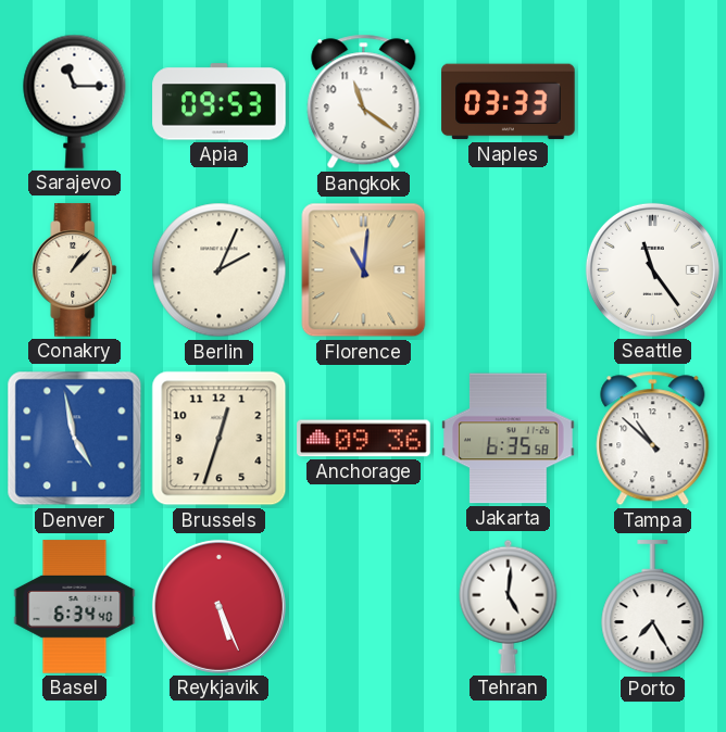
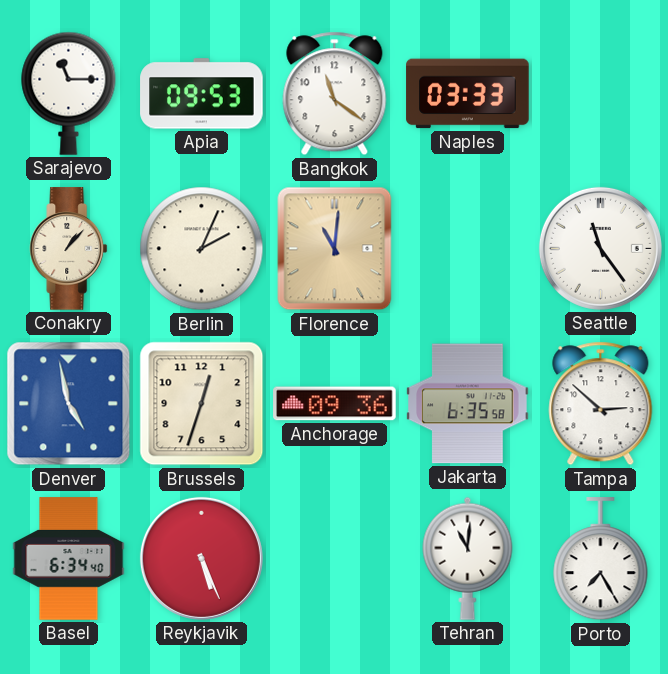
Tampa: 10:52 -> 2:52
Tehran: 5:01 -> 11:01
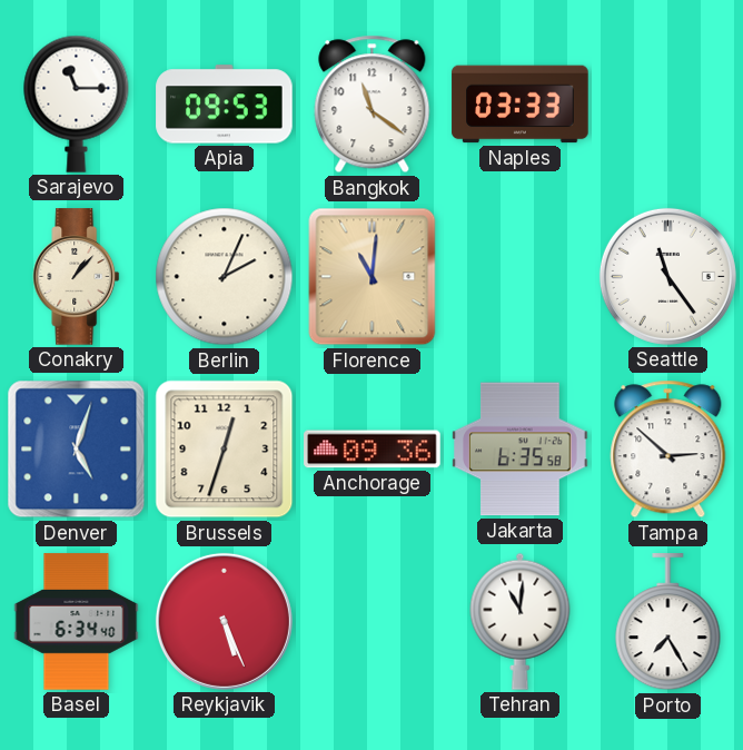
Denver: 4:58 -> 5:03
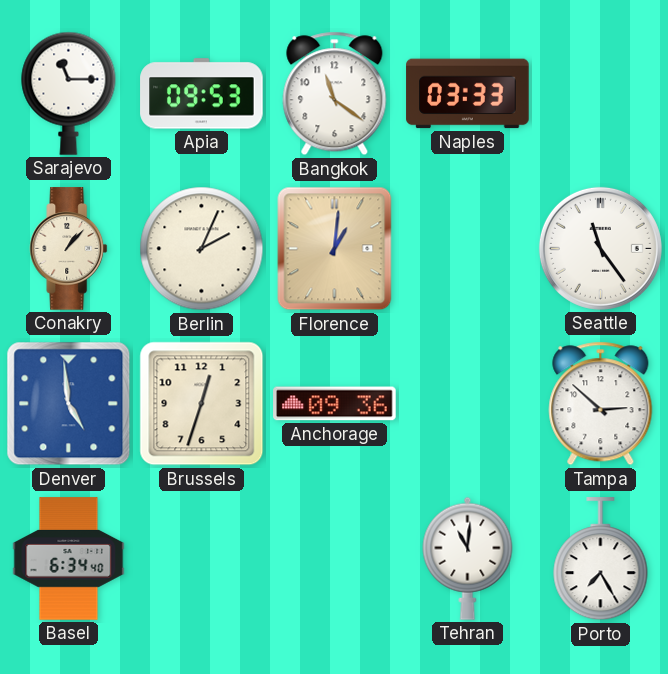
Florence: 11:01 -> 1:01
Denver: 5:03 -> 4:59
Jakarta: 6:35 -> none
Reykjavik: 5:26 -> none
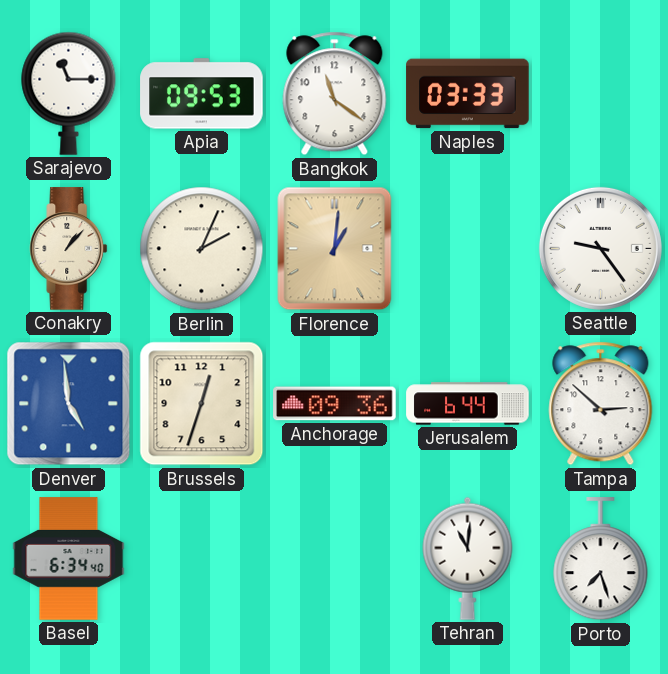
Seattle: 11:24 -> 9:24
Jerusalem: none -> 6:44
Porto: 7:25 -> 7:27
